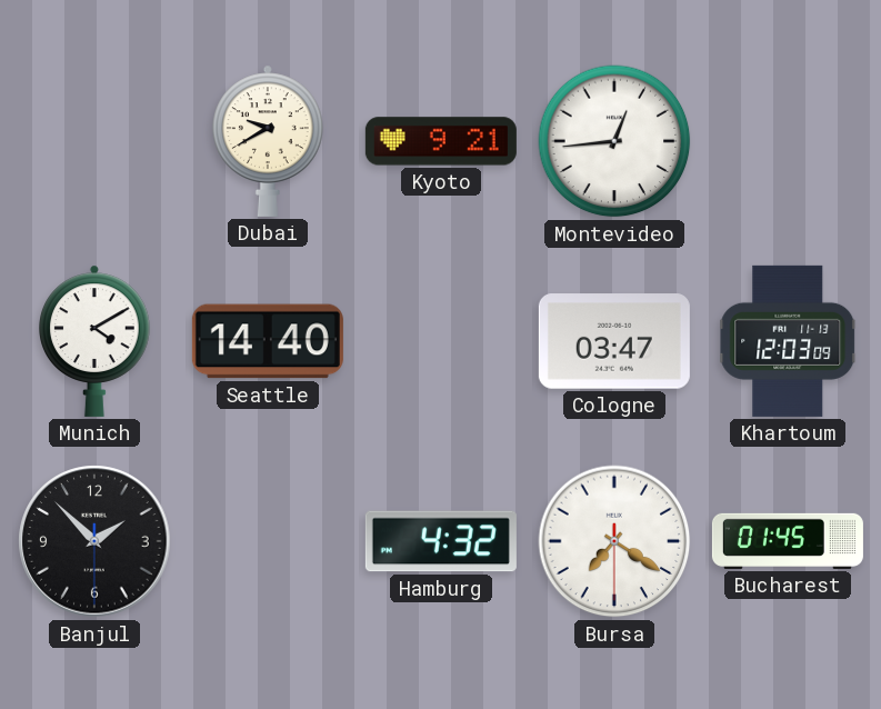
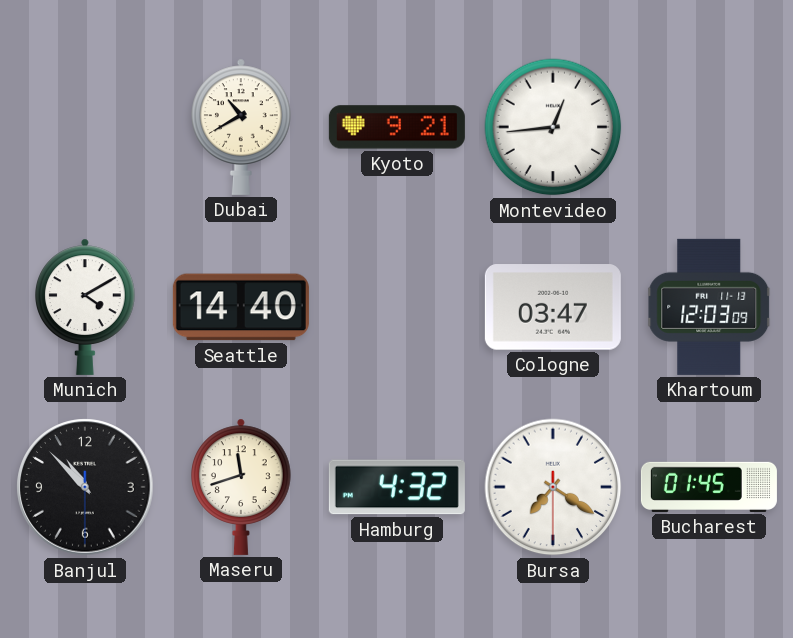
Dubai: 9:40 -> 10:40
Banjul: 1:52 -> 10:52
Maseru: none -> 11:42
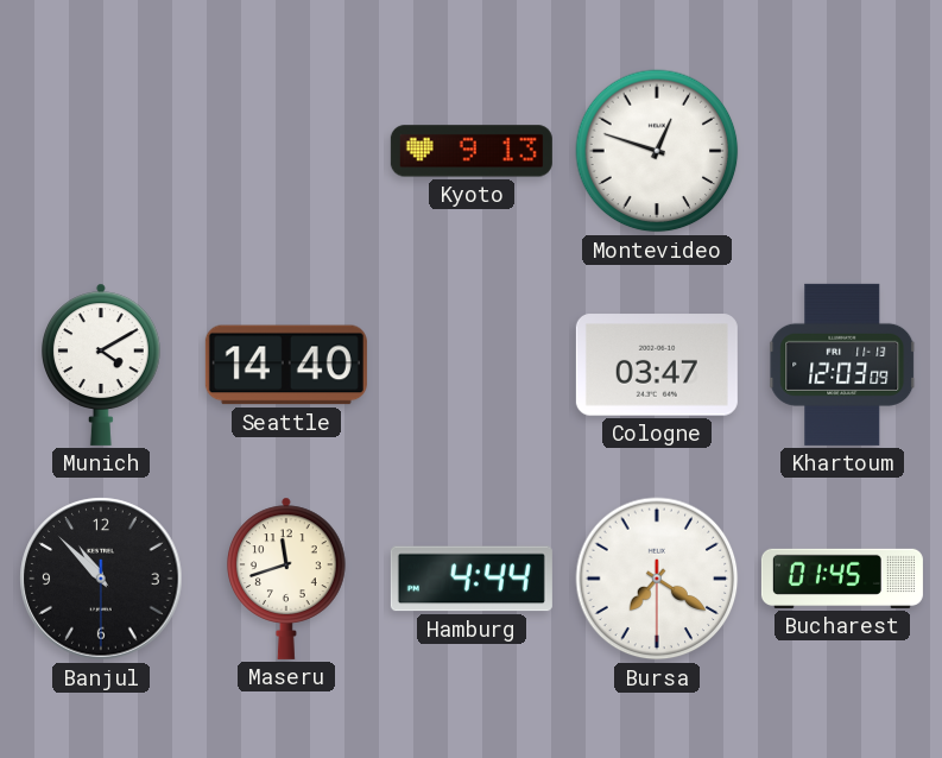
Dubai: 10:40 -> none
Kyoto: 9:21 -> 9:13
Montevideo: 12:44 -> 12:48
Hamburg: 4:32 -> 4:44
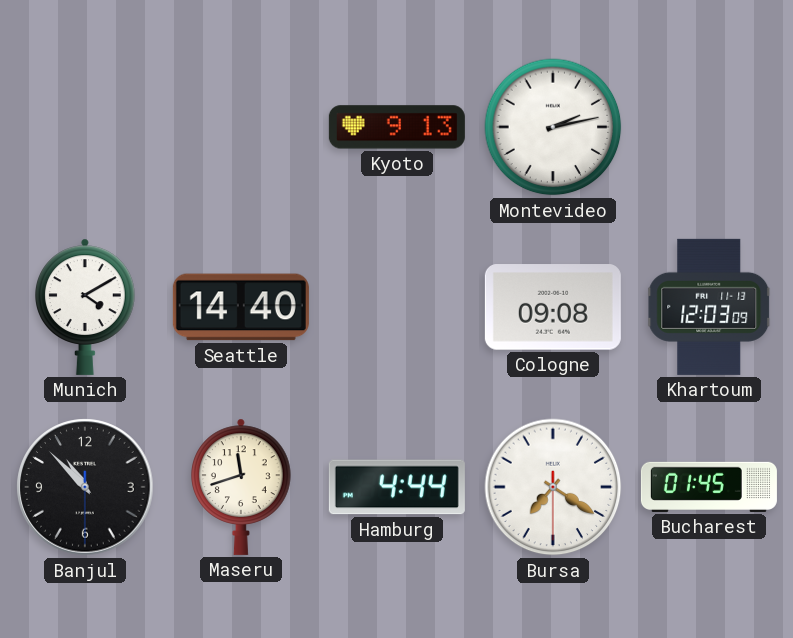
Montevideo: 12:48 -> 2:13
Cologne: 03:47 -> 09:08
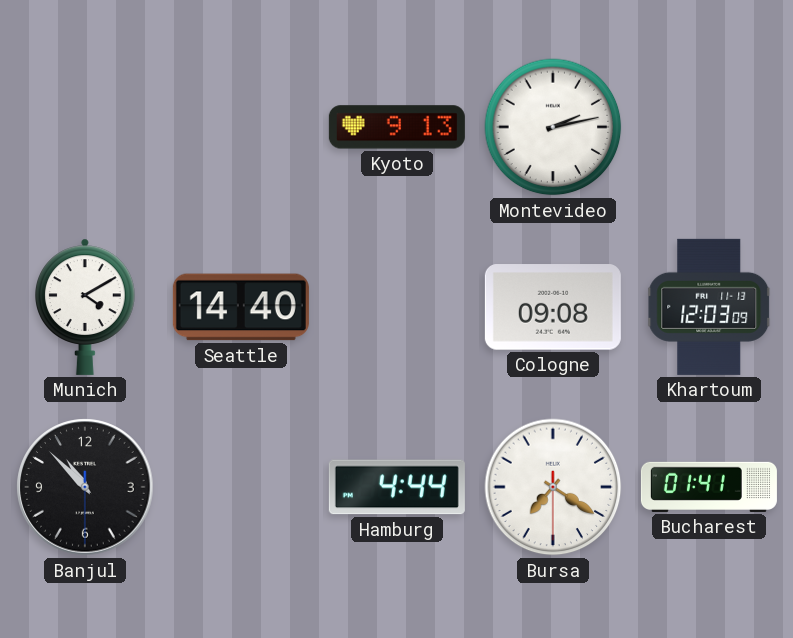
Maseru: 11:42 -> none
Bucharest: 01:45 -> 01:41
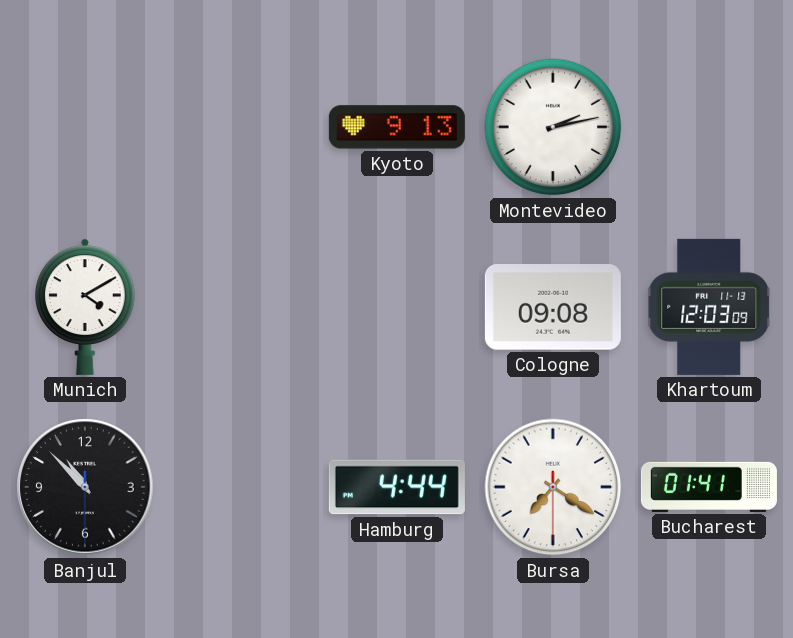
Seattle: 14:40 -> none
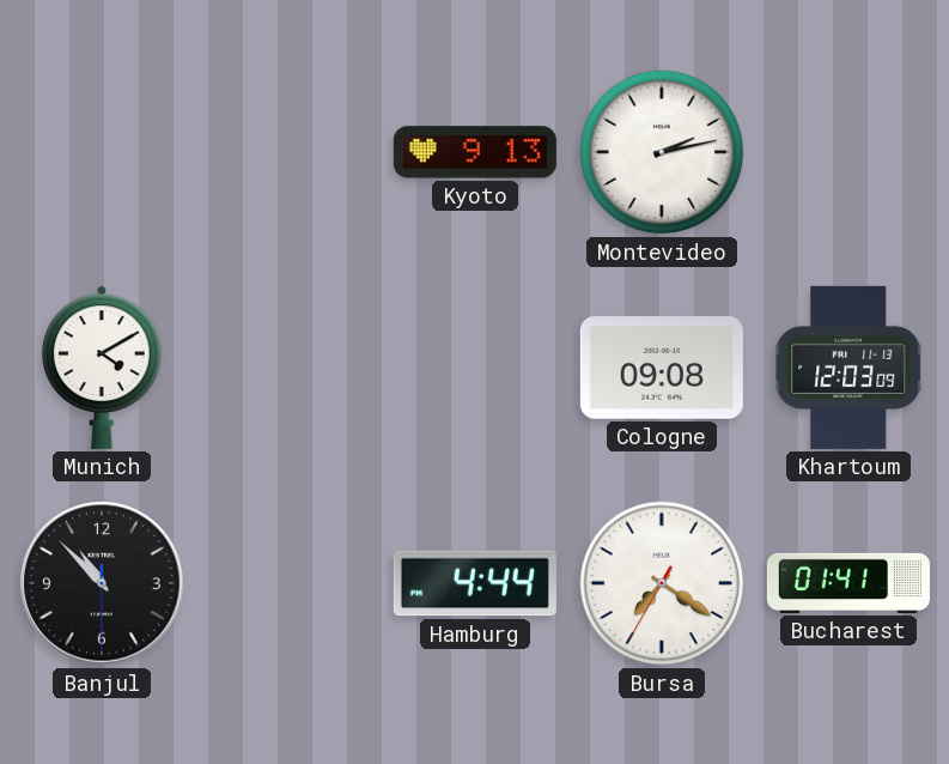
Bursa: 7:20:30 -> 7:20:35
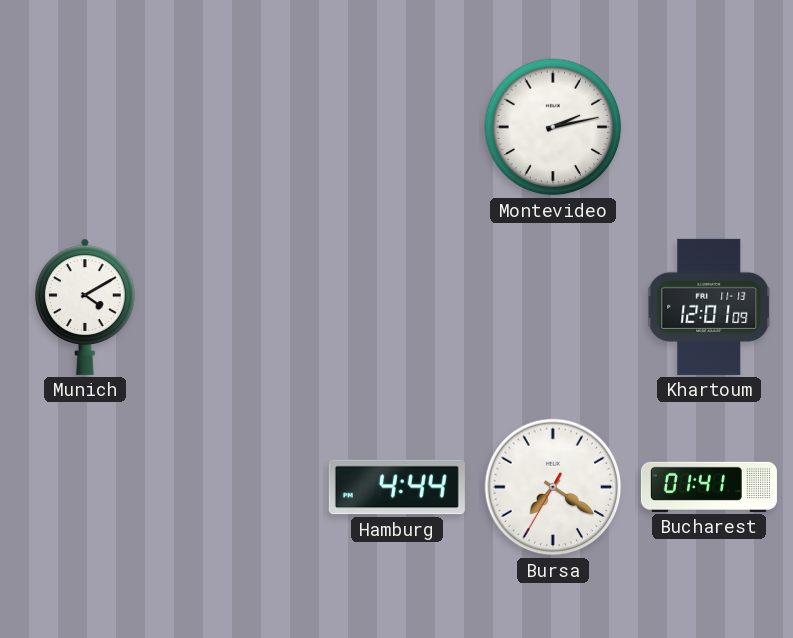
Kyoto: 9:13 -> none
Cologne: 09:08 -> none
Khartoum: 12:03 -> 12:01
Banjul: 10:52 -> none
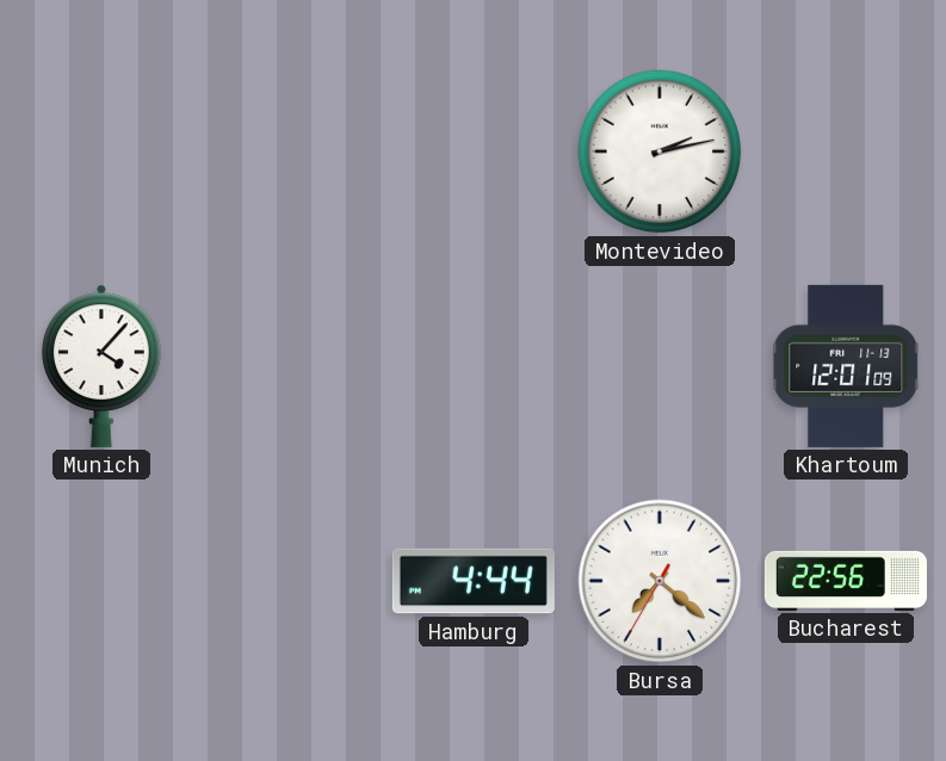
Munich: 4:10 -> 4:07
Bursa: 7:20 -> 7:21
Bucharest: 01:41 -> 22:56
